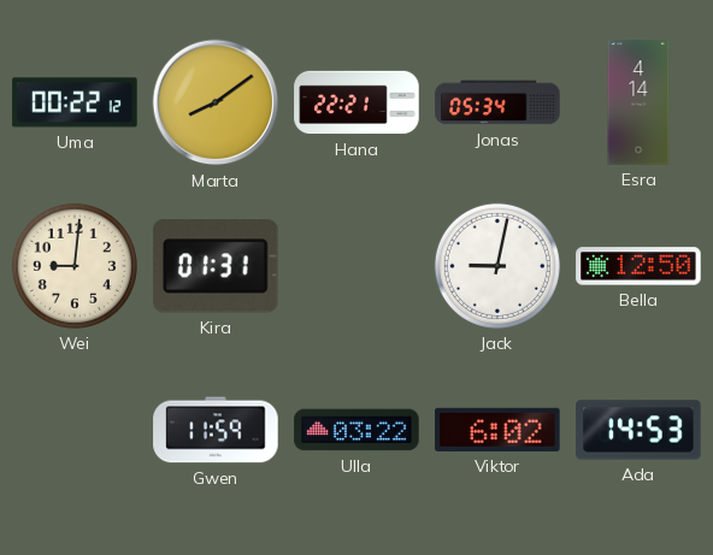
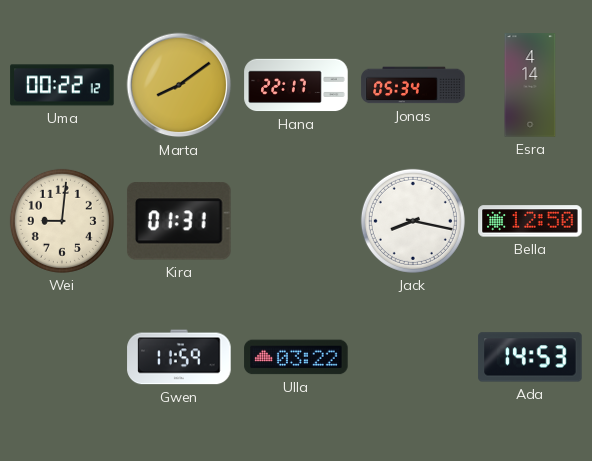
Hana: 22:21 -> 22:17
Jack: 9:02 -> 8:17
Viktor: 6:02 -> none
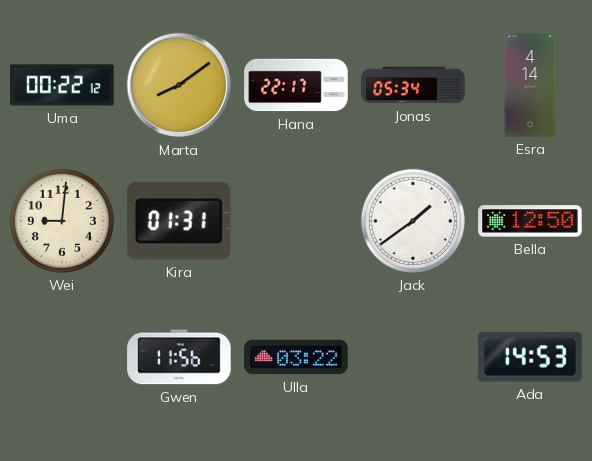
Jack: 8:17 -> 1:39
Gwen: 11:59 -> 11:56
